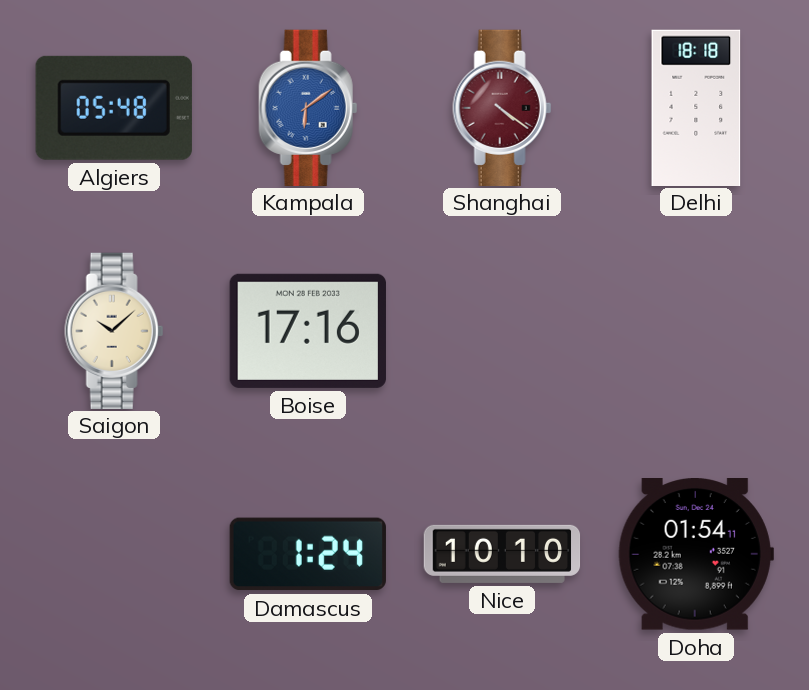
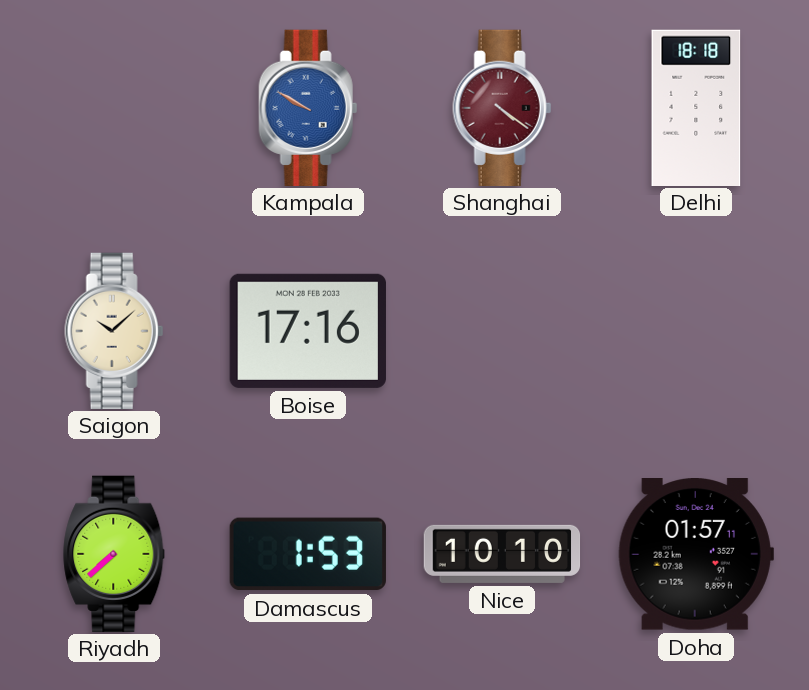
Algiers: 05:48 -> none
Kampala: 6:09 -> 9:50
Riyadh: none -> 7:38
Damascus: 1:24 -> 1:53
Doha: 01:54 -> 01:57
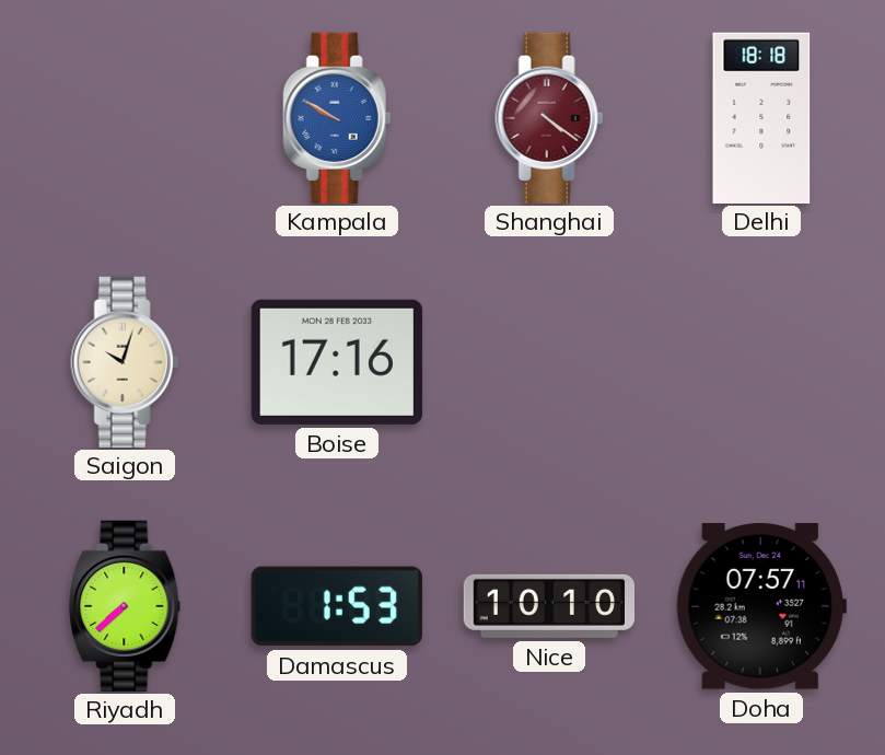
Saigon: 10:08 -> 10:03
Doha: 01:57 -> 07:57
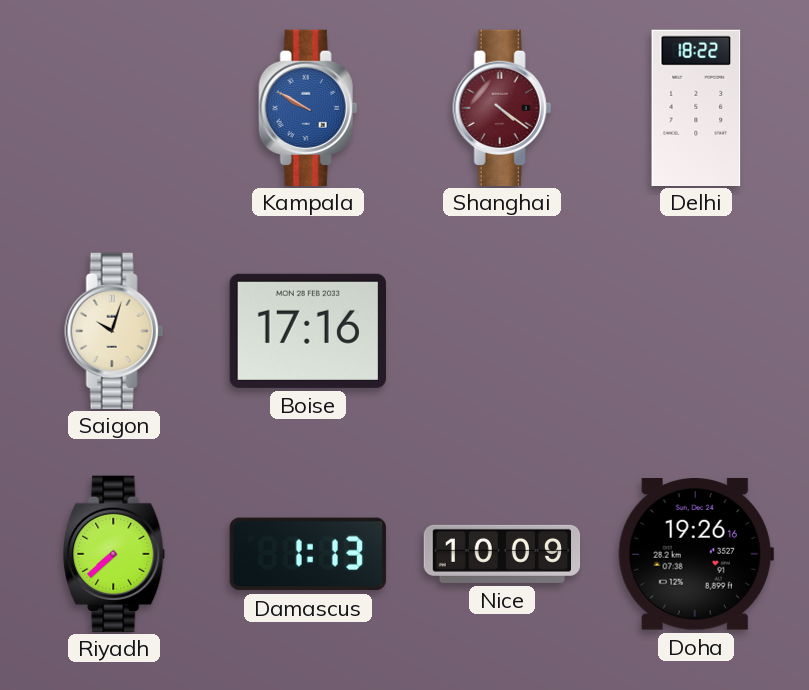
Delhi: 18:18 -> 18:22
Damascus: 1:53 -> 1:13
Nice: 10:10 -> 10:09
Doha: 07:57 -> 19:26
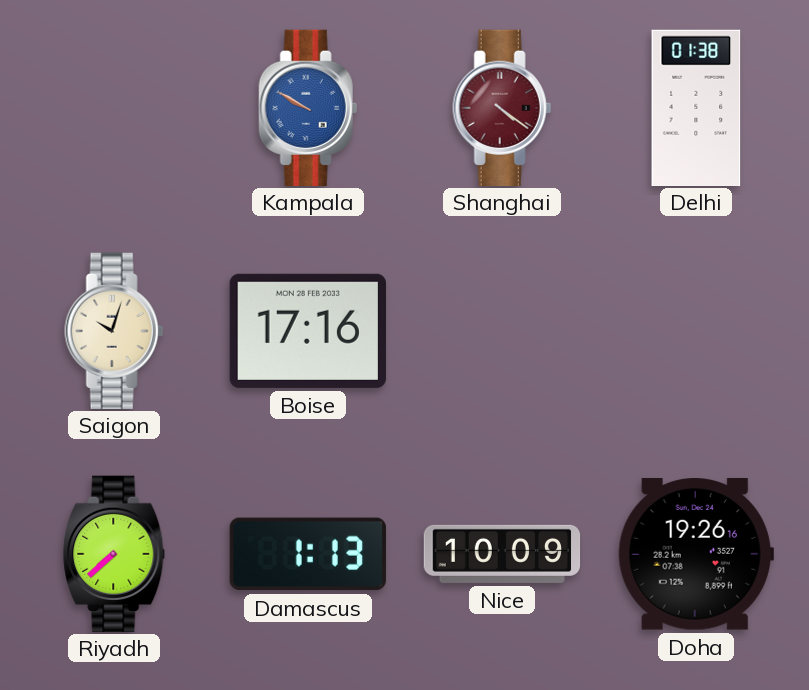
Delhi: 18:22 -> 01:38
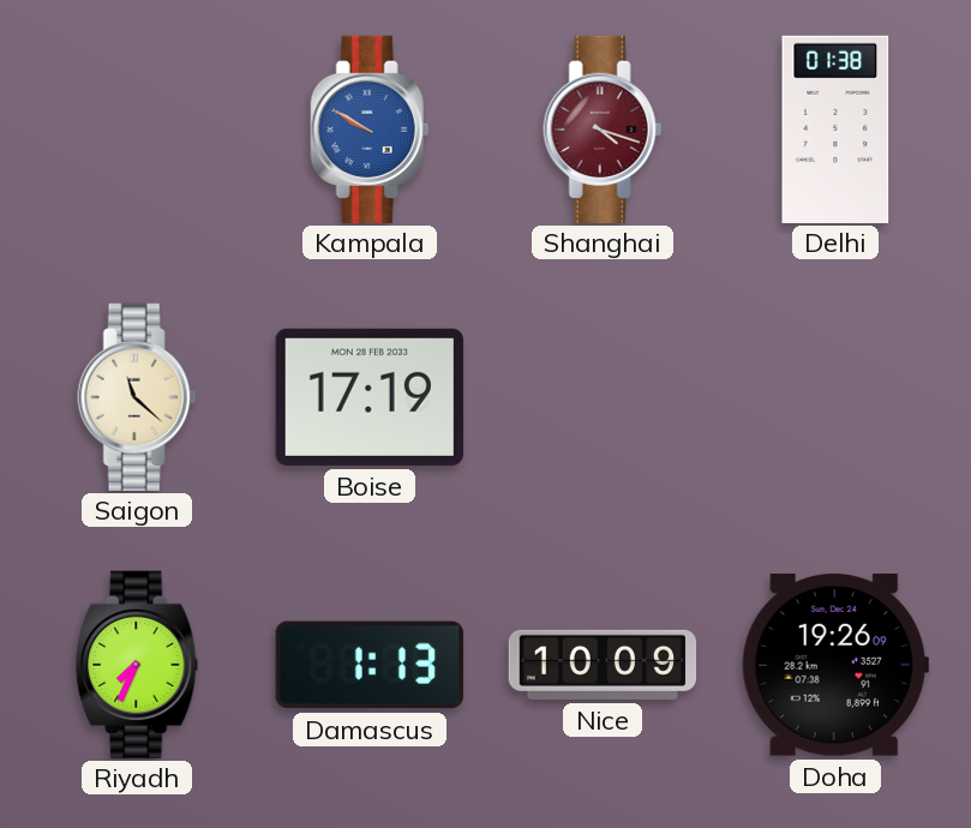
Shanghai: 4:21 -> 4:18
Saigon: 10:03 -> 11:22
Boise: 17:16 -> 17:19
Riyadh: 7:38 -> 7:34
Doha: 19:26:16 -> 19:26:09
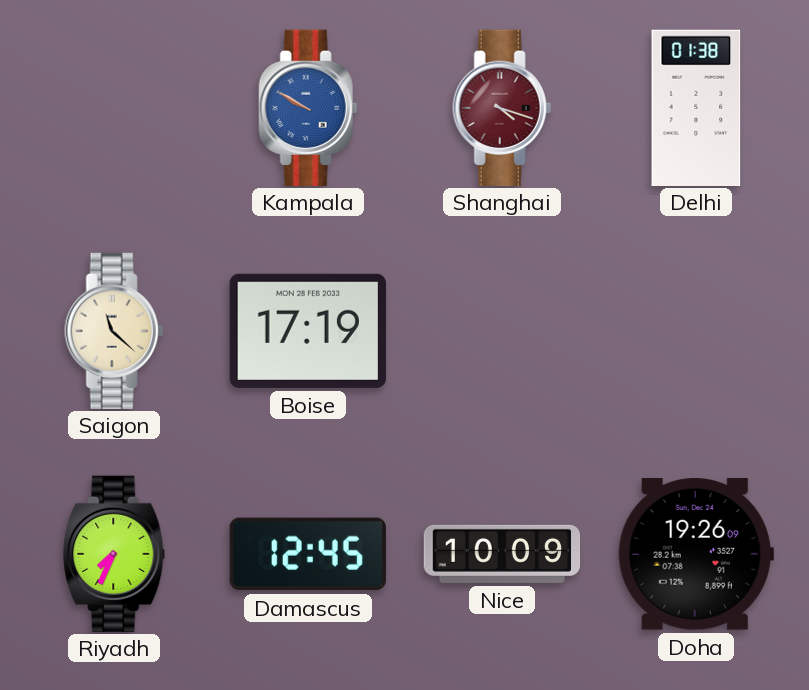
Damascus: 1:13 -> 12:45
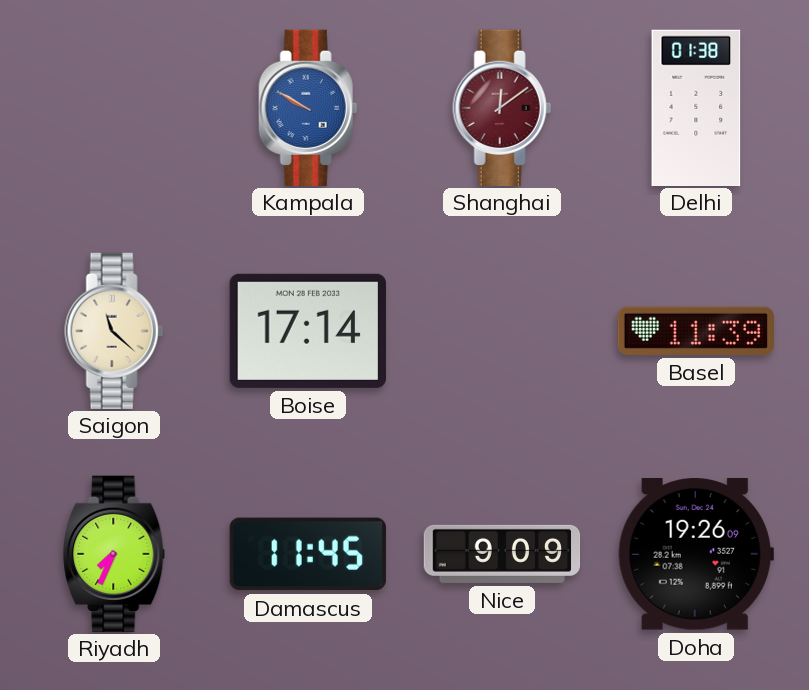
Shanghai: 4:18 -> 12:09
Boise: 17:19 -> 17:14
Basel: none -> 11:39
Damascus: 12:45 -> 11:45
Nice: 10:09 -> 9:09
